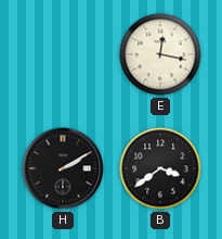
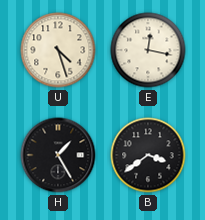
U: none -> 4:27
H: 2:10 -> 1:25
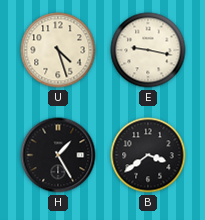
E: 12:17 -> 9:17
